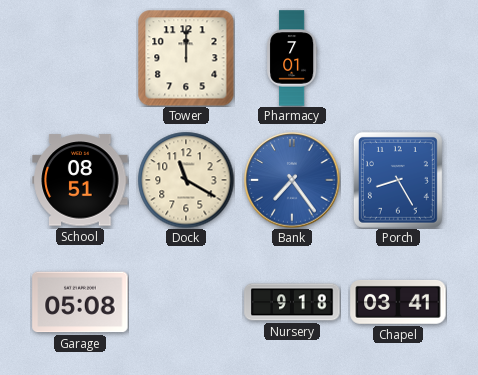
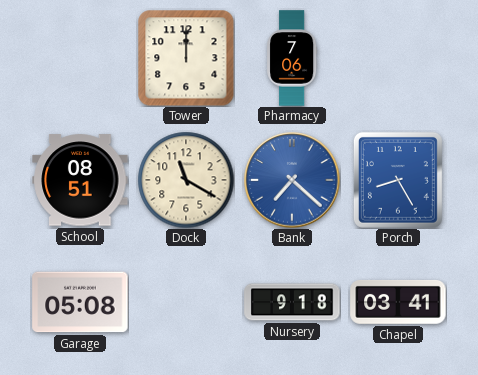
Pharmacy: 7:01 -> 7:06
Bank: 7:24 -> 7:22
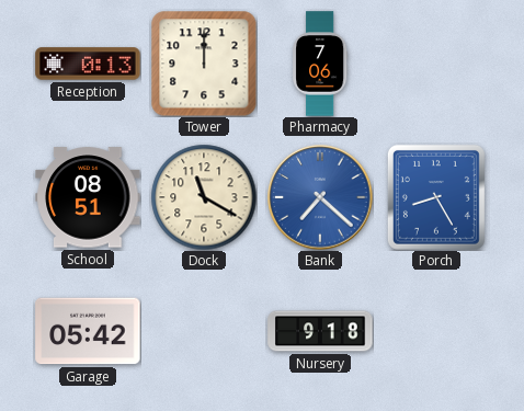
Reception: none -> 0:13
Garage: 05:08 -> 05:42
Chapel: 03:41 -> none
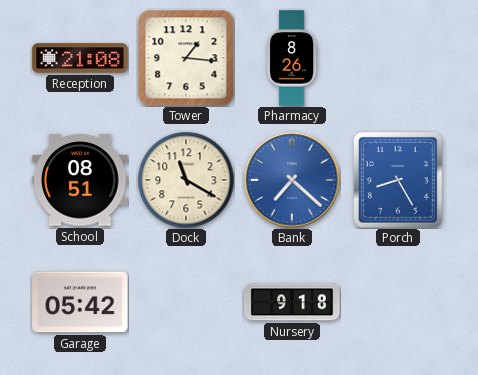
Reception: 0:13 -> 21:08
Tower: 12:00 -> 1:16
Pharmacy: 7:06 -> 8:26
